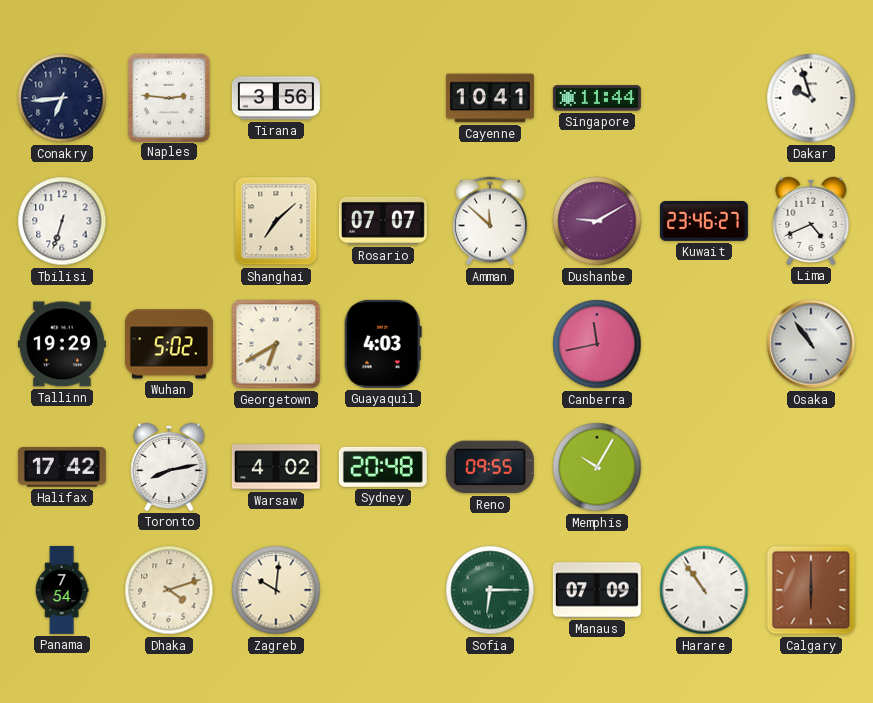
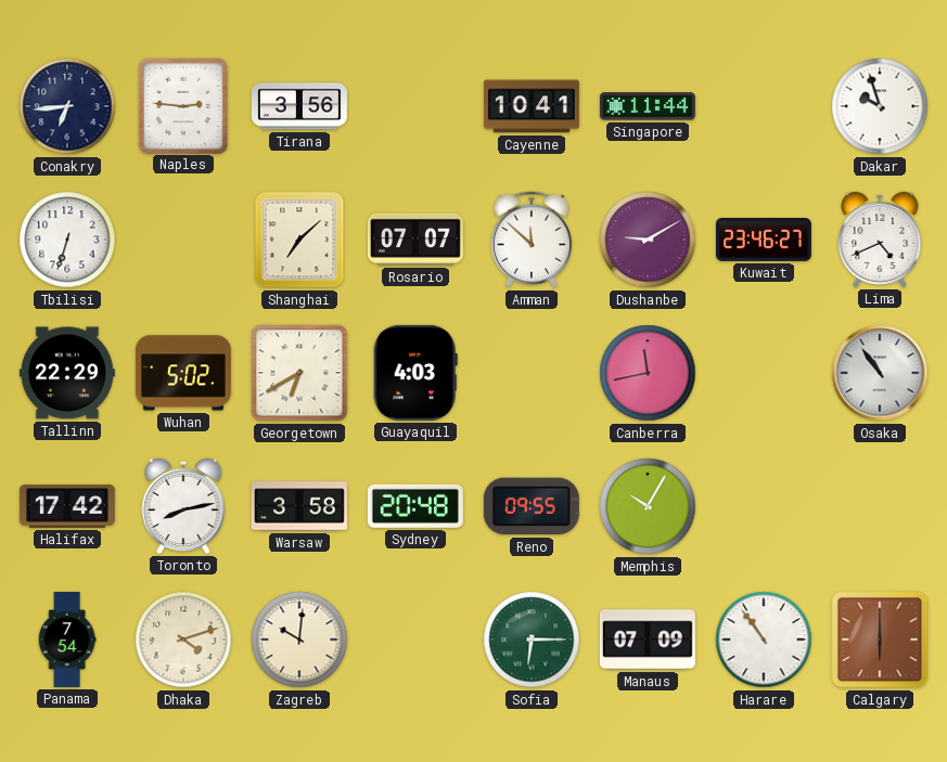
Tallinn: 19:29 -> 22:29
Warsaw: 4:02 -> 3:58
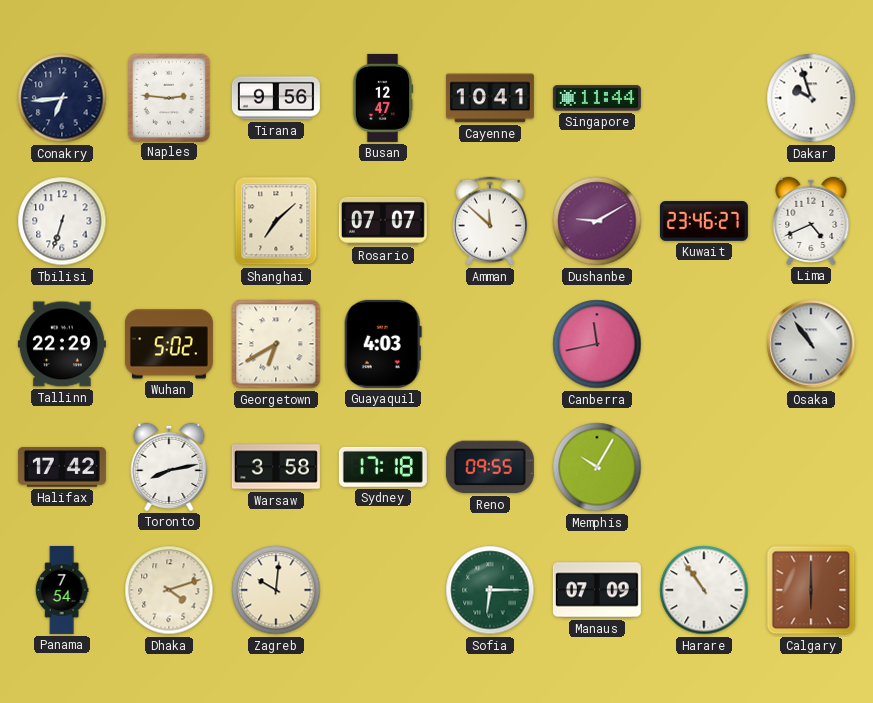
Tirana: 3:56 -> 9:56
Busan: none -> 12:47
Sydney: 20:48 -> 17:18
